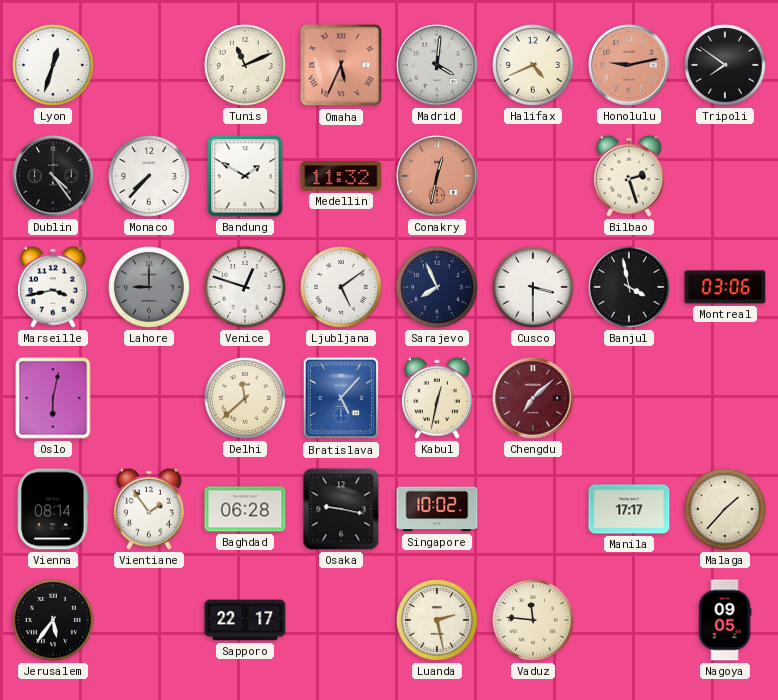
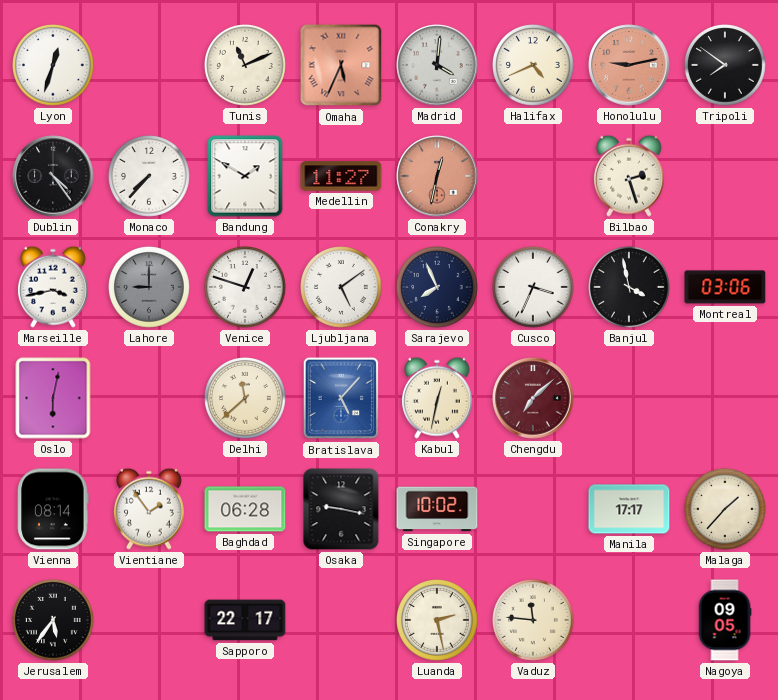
Medellin: 11:32 -> 11:27
Cusco: 3:30 -> 3:34
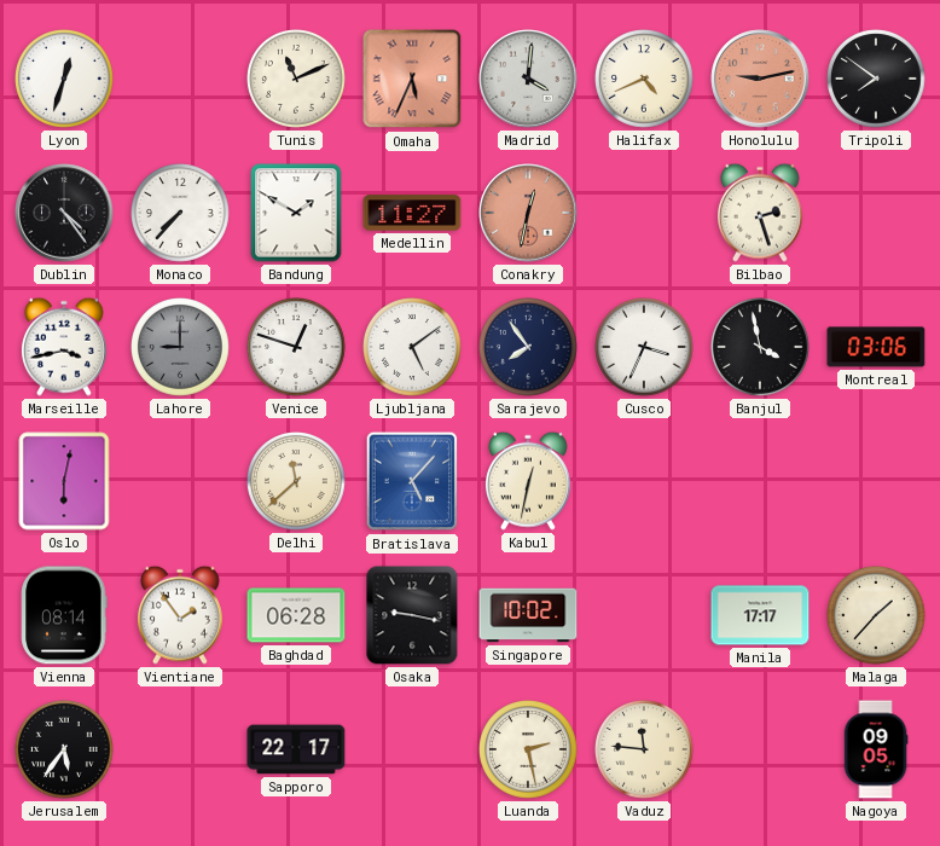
Sarajevo: 7:56 -> 7:54
Chengdu: 7:08 -> none
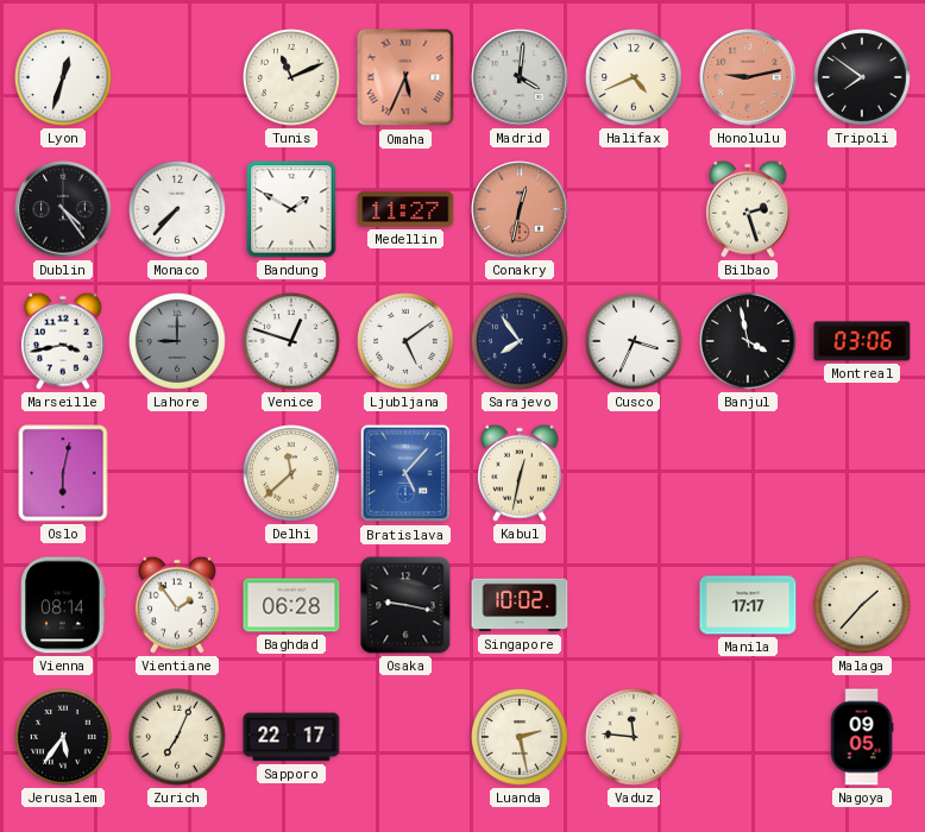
Zurich: none -> 7:04
